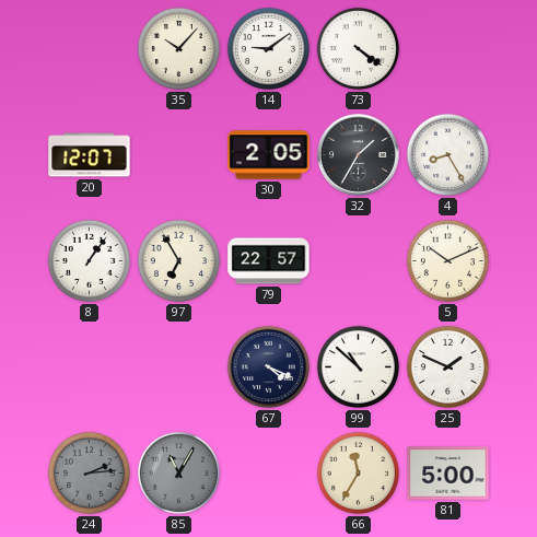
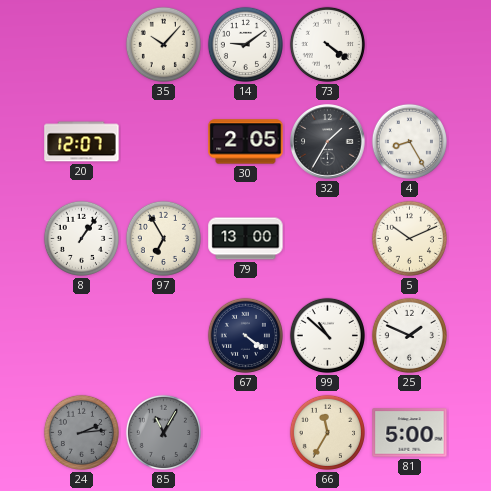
79: 22:57 -> 13:00
67: 4:19 -> 4:21
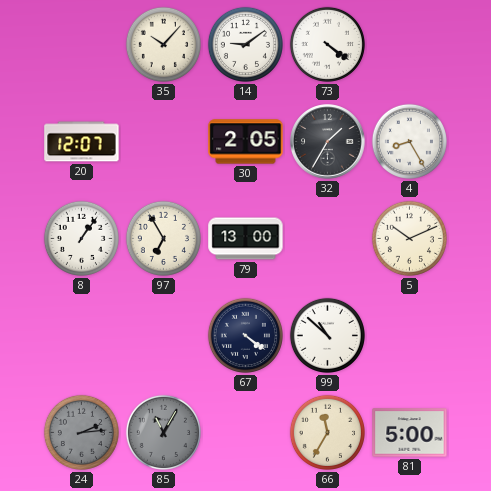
25: 1:49 -> none
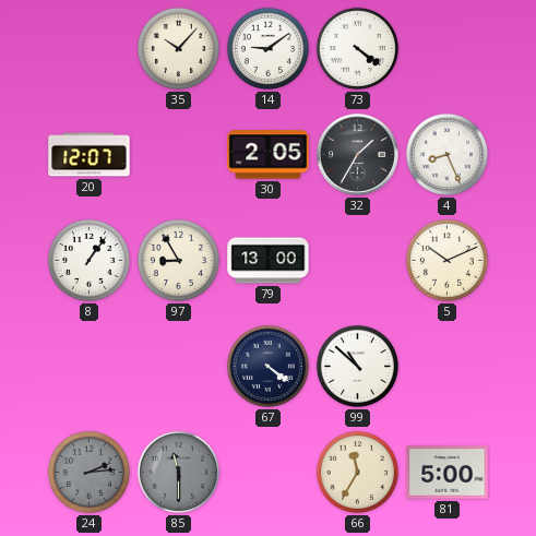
4: 8:25 -> 8:26
97: 6:55 -> 8:55
85: 11:05 -> 11:30
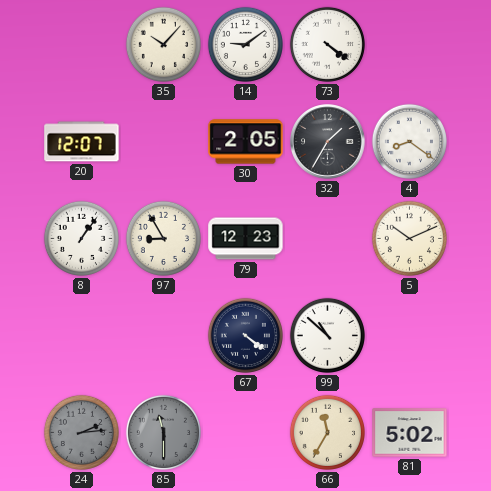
4: 8:26 -> 8:21
79: 13:00 -> 12:23
81: 5:00 -> 5:02
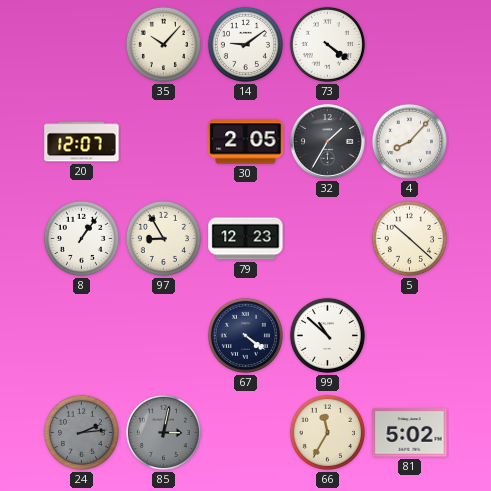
4: 8:21 -> 8:07
5: 10:11 -> 10:22
85: 11:30 -> 3:02
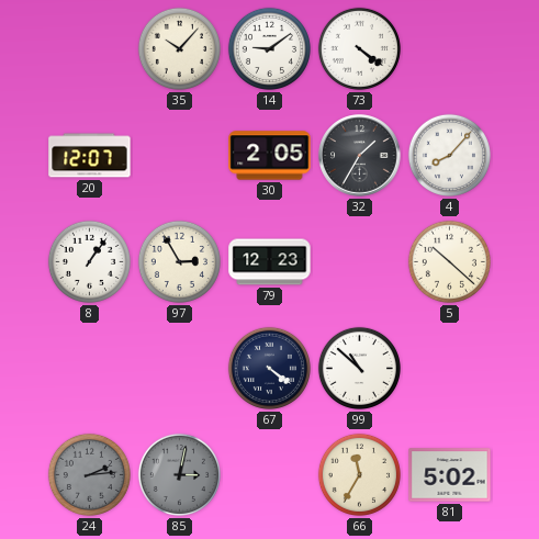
97: 8:55 -> 2:55
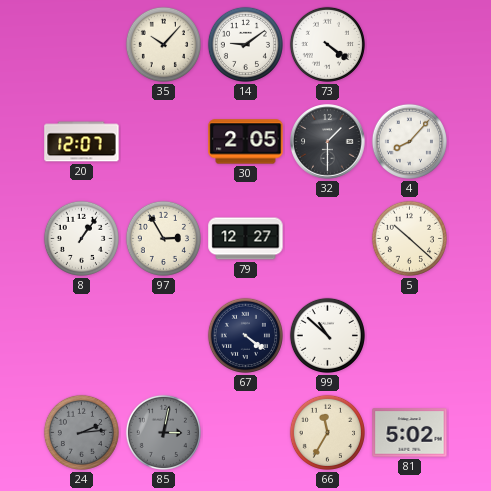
32: 1:35 -> 1:30
79: 12:23 -> 12:27
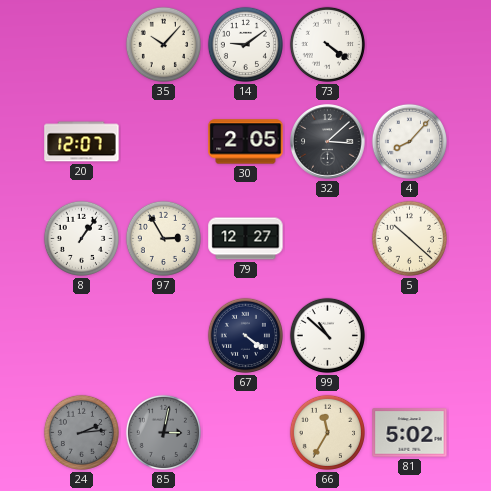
32: 1:30 -> 3:08
